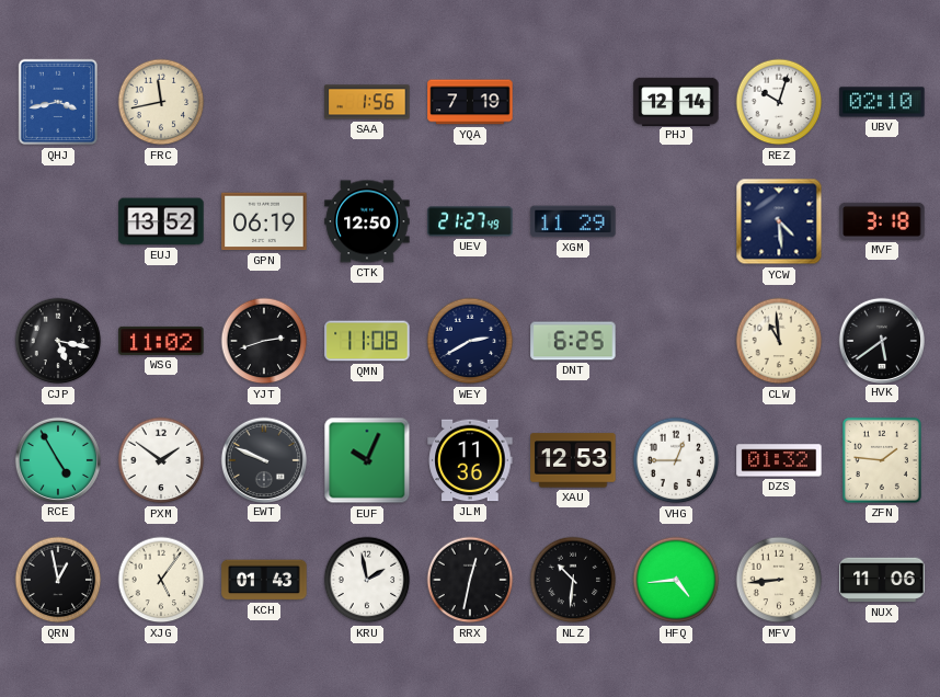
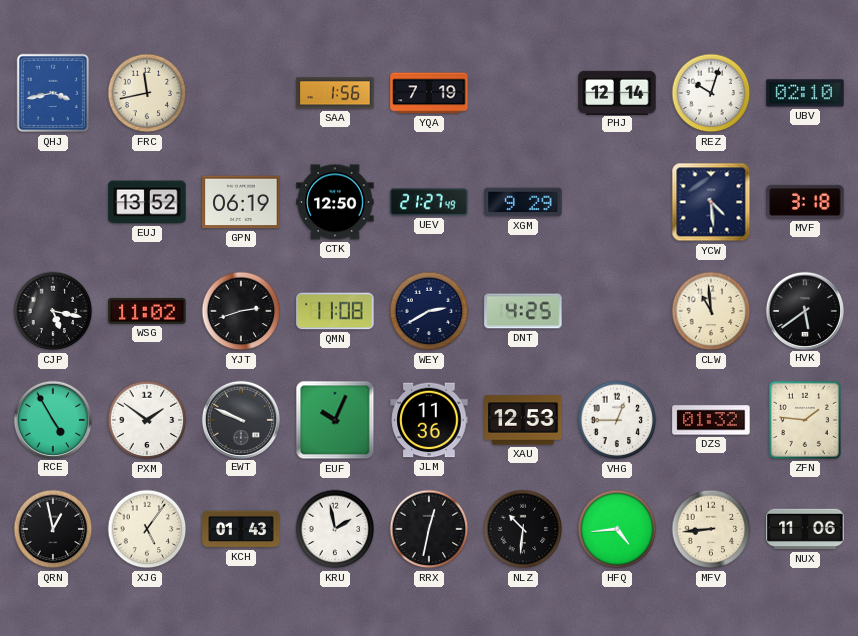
XGM: 11:29 -> 9:29
DNT: 6:25 -> 4:25
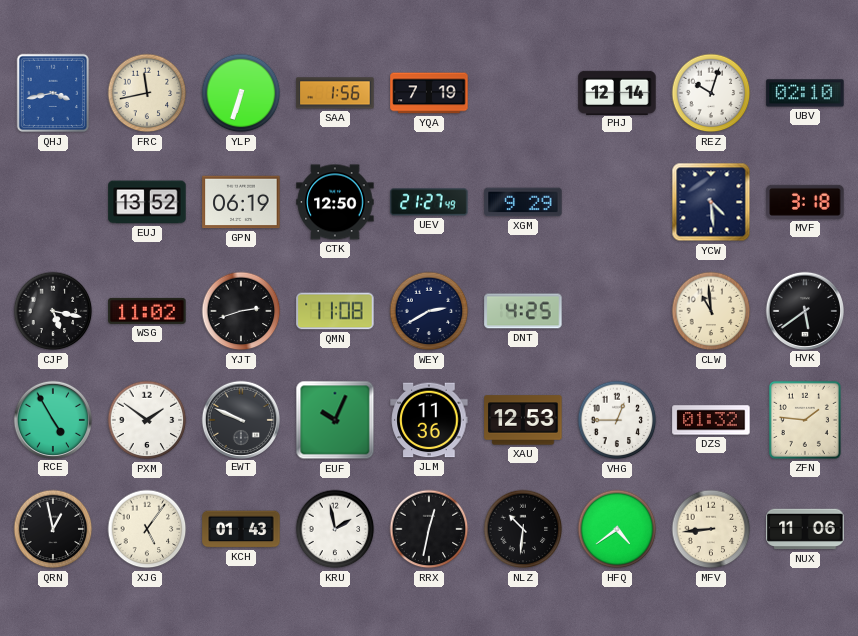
YLP: none -> 6:33
HFQ: 4:44 -> 4:39
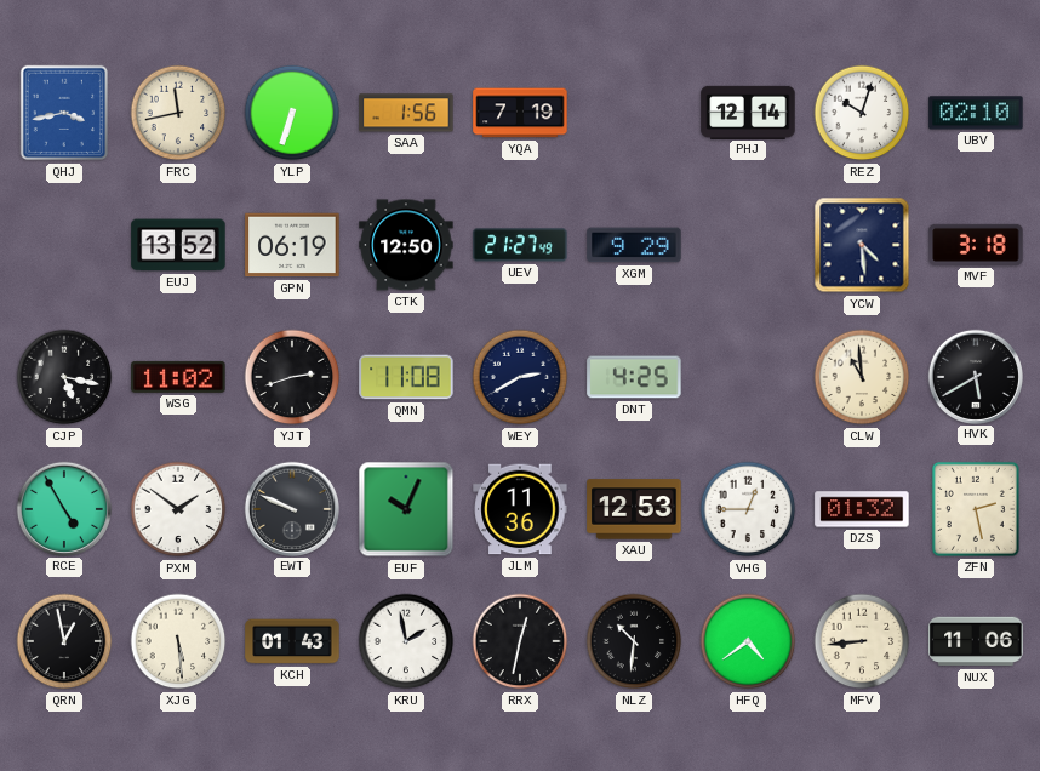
HVK: 5:39 -> 5:40
ZFN: 1:46 -> 2:28
XJG: 5:06 -> 5:29
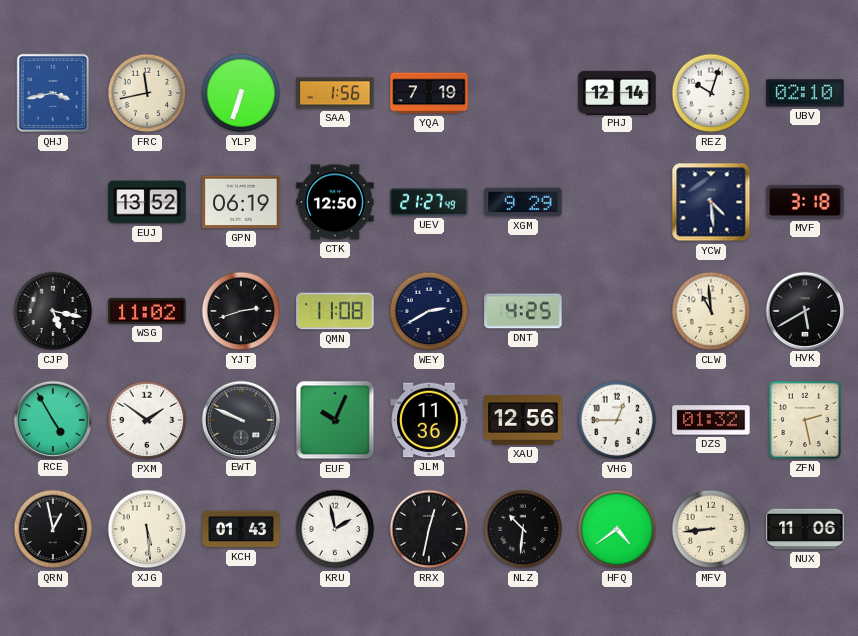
XAU: 12:53 -> 12:56
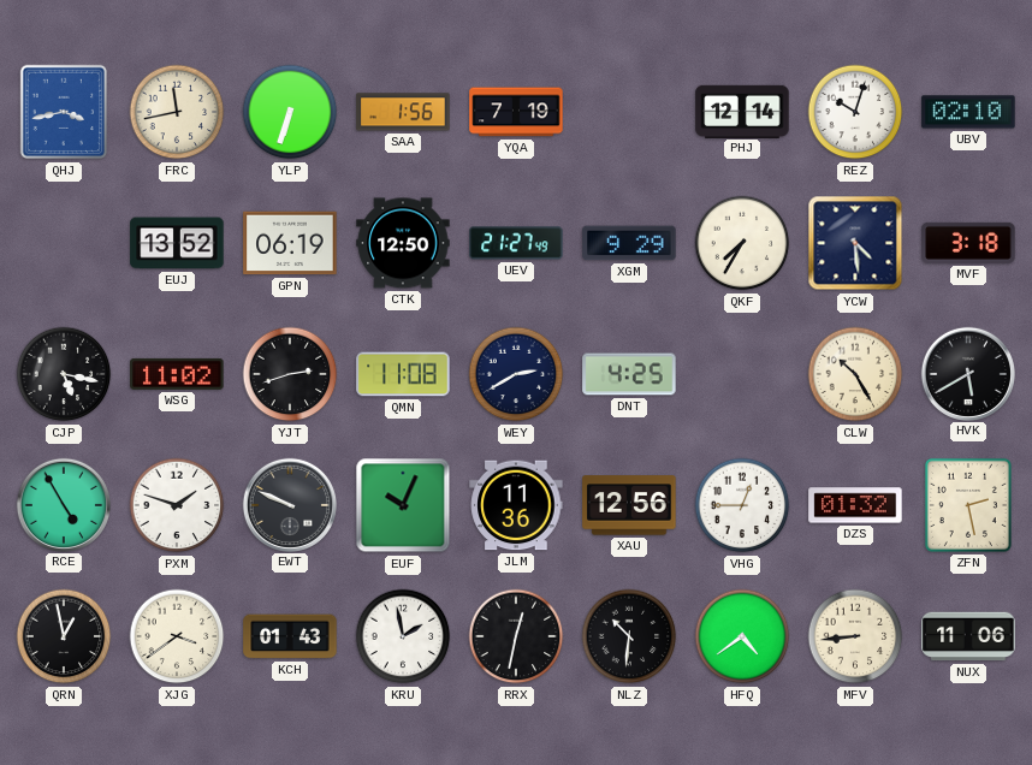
QKF: none -> 7:35
CLW: 10:59 -> 10:25
PXM: 1:51 -> 1:48
XJG: 5:29 -> 3:39
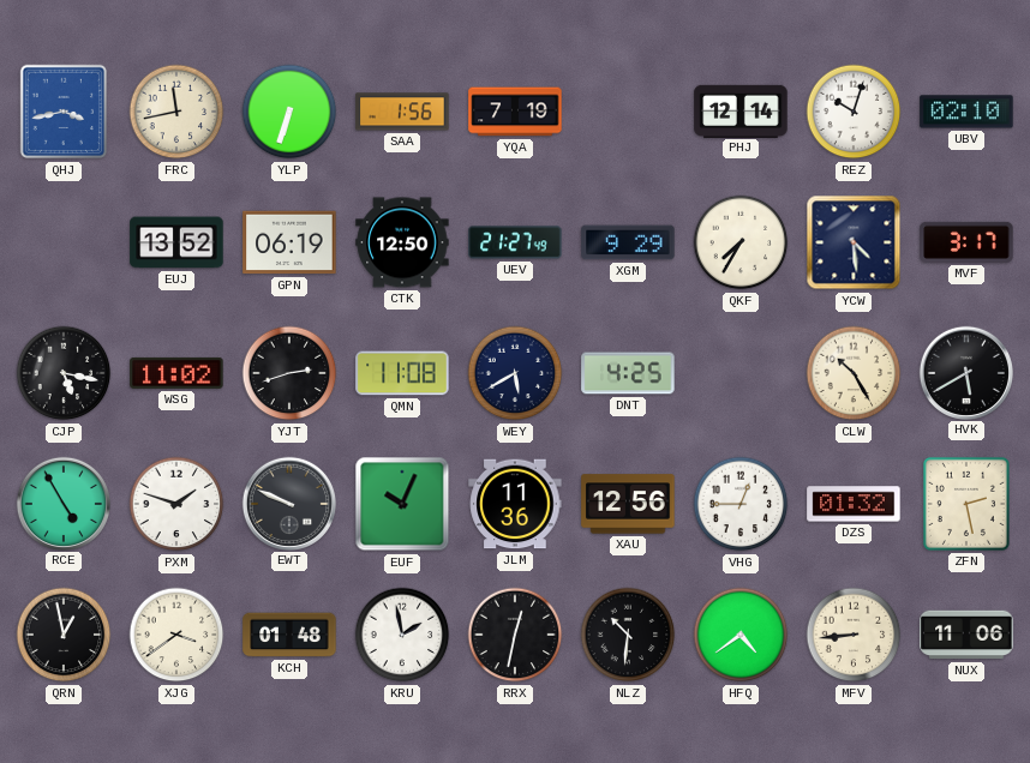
MVF: 3:18 -> 3:17
WEY: 2:40 -> 5:40
KCH: 01:43 -> 01:48
